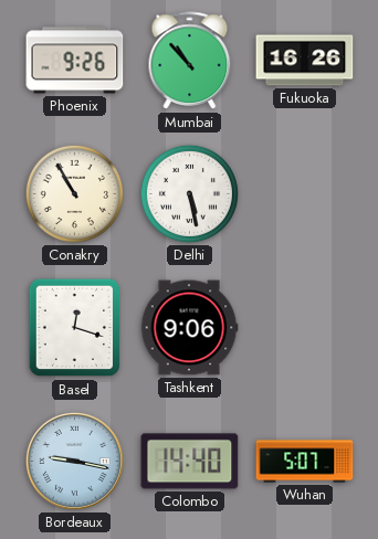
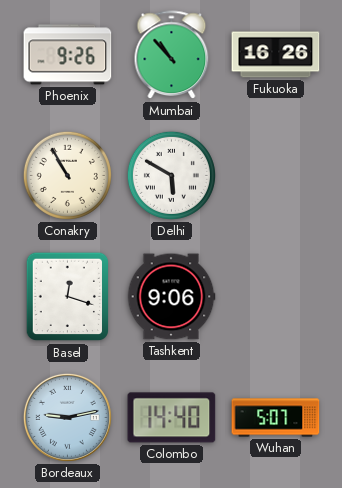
Delhi: 5:28 -> 5:50
Bordeaux: 9:17 -> 9:13
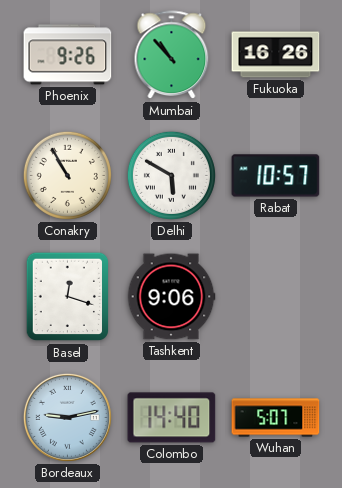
Rabat: none -> 10:57
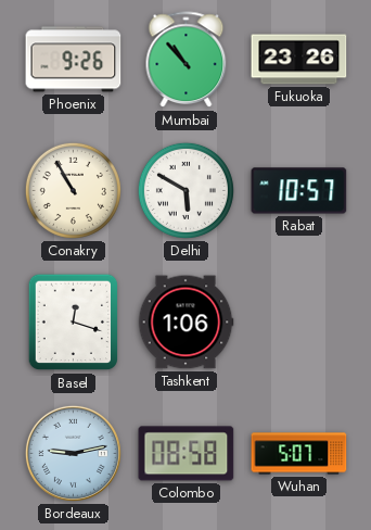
Fukuoka: 16:26 -> 23:26
Tashkent: 9:06 -> 1:06
Colombo: 14:40 -> 08:58
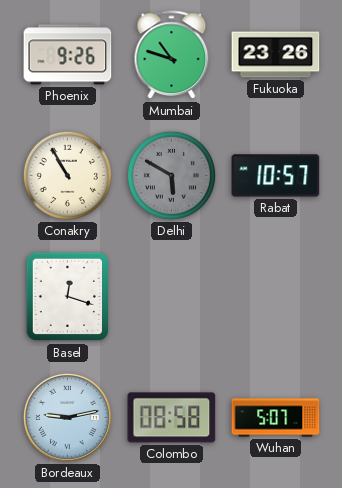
Mumbai: 10:53 -> 10:48
Delhi dial: white -> grey
Tashkent: 1:06 -> none
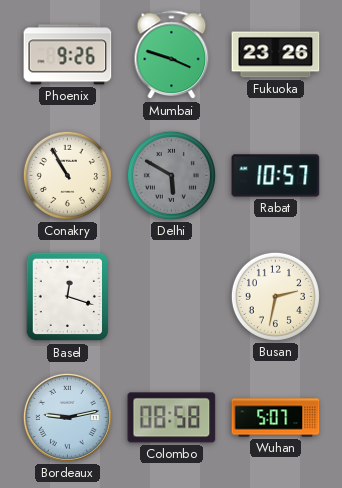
Mumbai: 10:48 -> 3:48
Busan: none -> 2:32
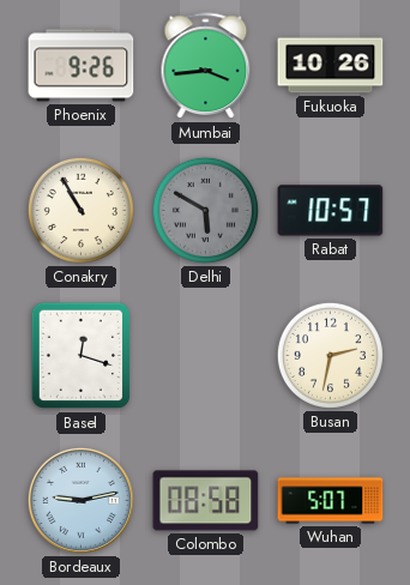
Mumbai: 3:48 -> 3:44
Fukuoka: 23:26 -> 10:26
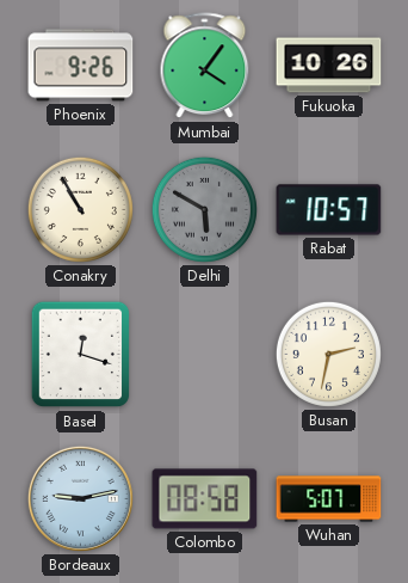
Mumbai: 3:44 -> 4:06
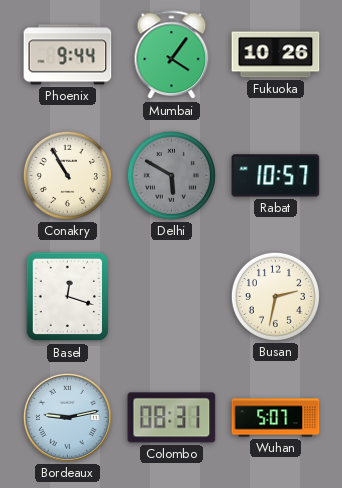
Phoenix: 9:26 -> 9:44
Colombo: 08:58 -> 08:31
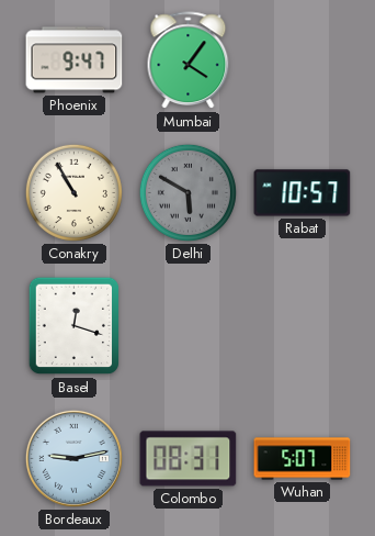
Phoenix: 9:44 -> 9:47
Fukuoka: 10:26 -> none
Busan: 2:32 -> none
